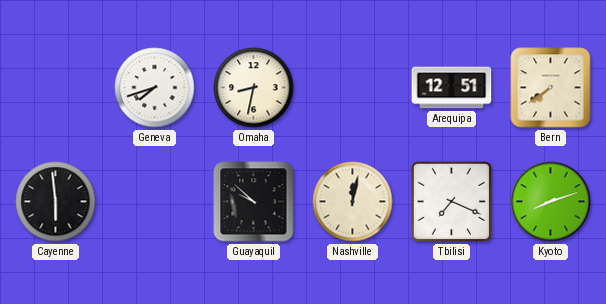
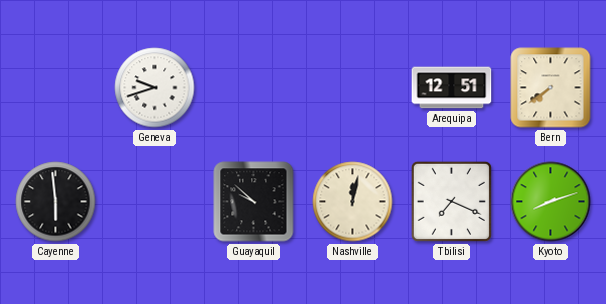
Geneva: 7:42 -> 9:42
Omaha: 8:32 -> none
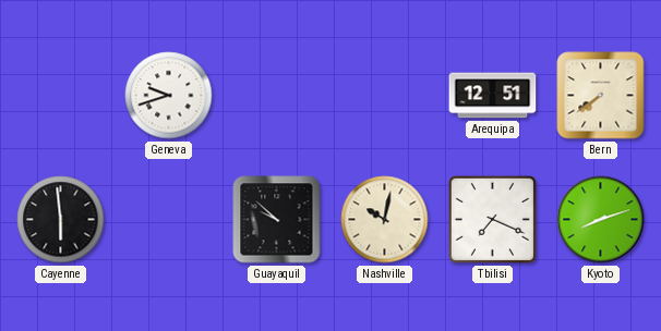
Nashville: 12:02 -> 10:02
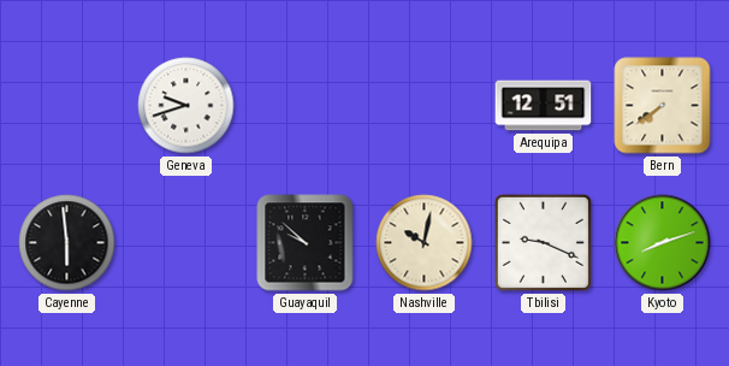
Tbilisi: 7:19 -> 9:19
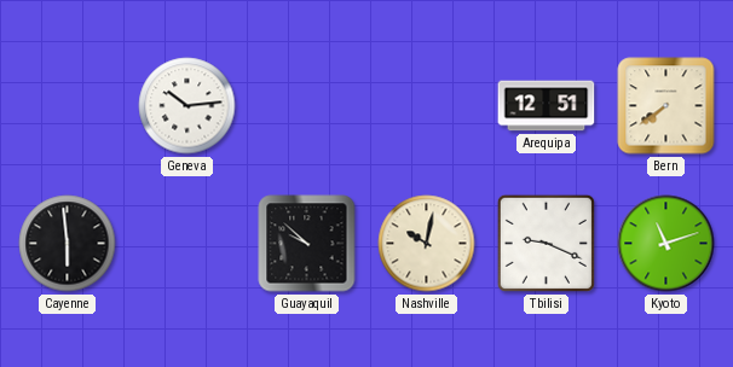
Geneva: 9:42 -> 10:14
Kyoto: 8:12 -> 11:12
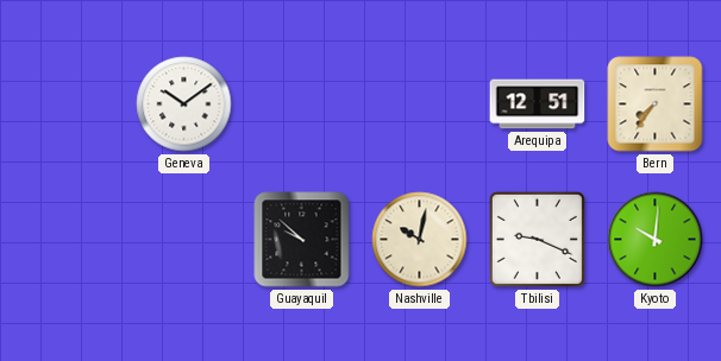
Geneva: 10:14 -> 10:09
Bern: 7:39 -> 7:36
Cayenne: 5:59 -> none
Kyoto: 11:12 -> 10:01
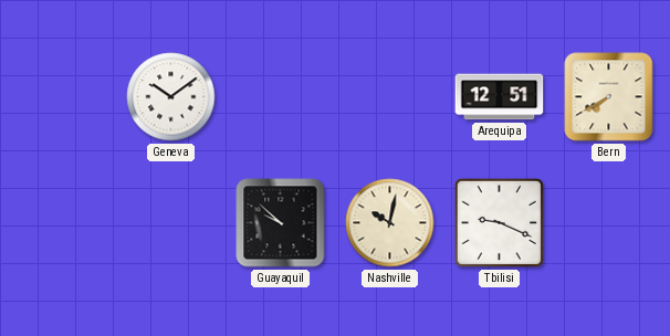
Bern: 7:36 -> 7:40
Kyoto: 10:01 -> none
